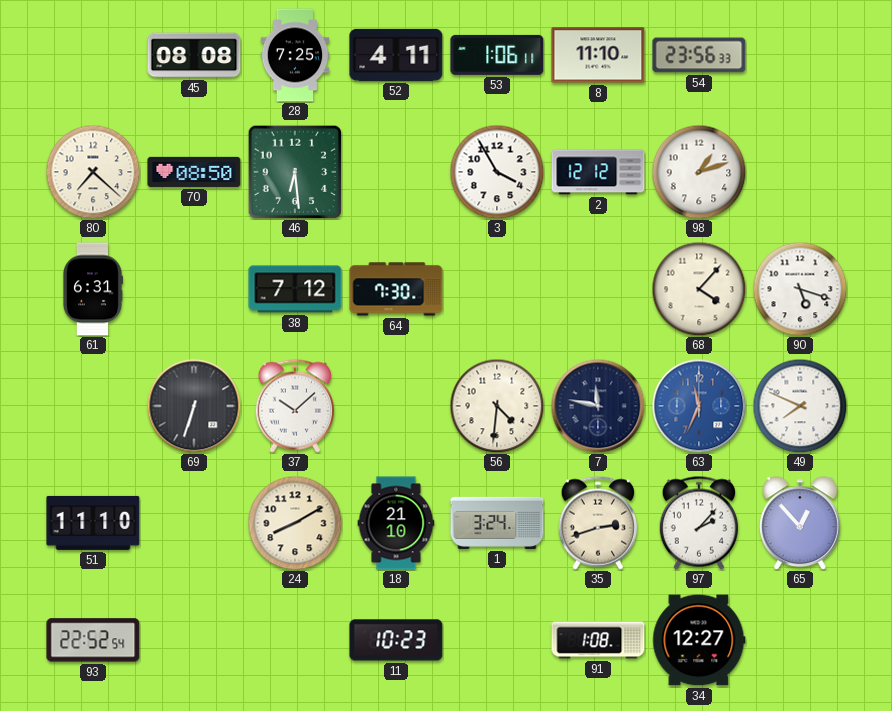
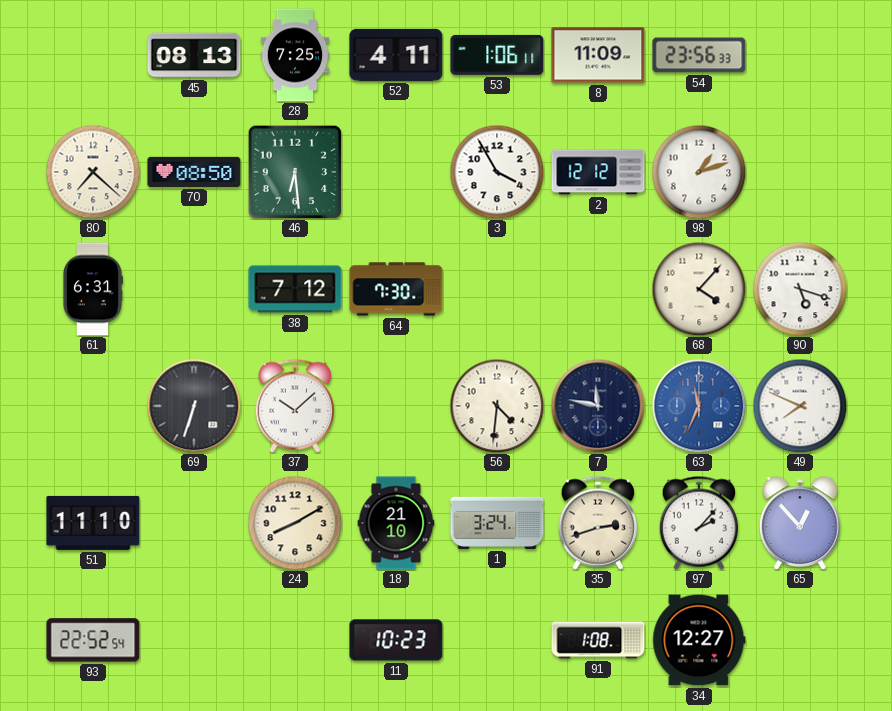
45: 08:08 -> 08:13
8: 11:10 -> 11:09
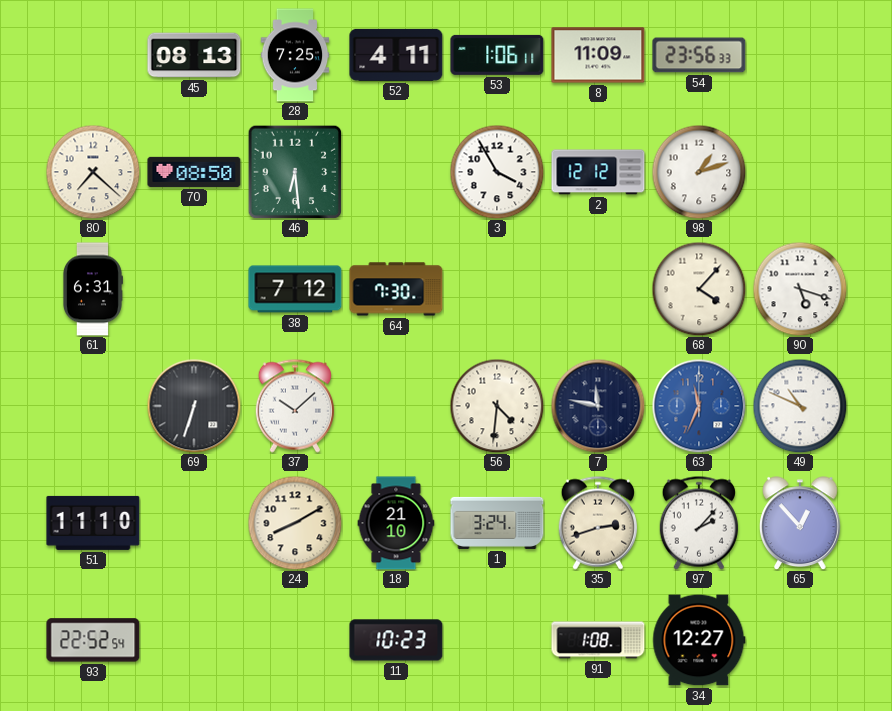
49: 7:49 -> 10:49
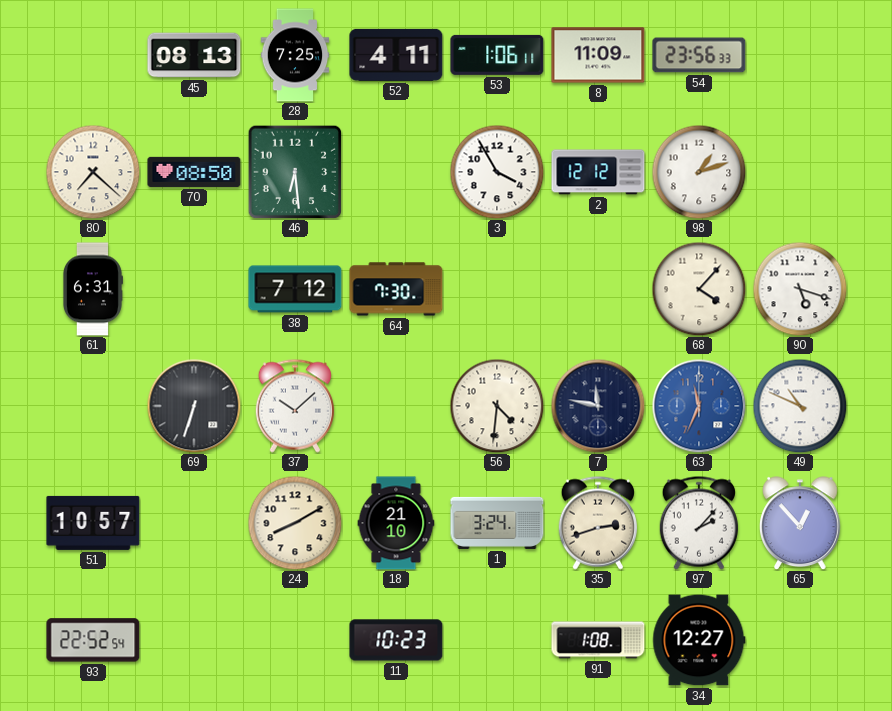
51: 11:10 -> 10:57
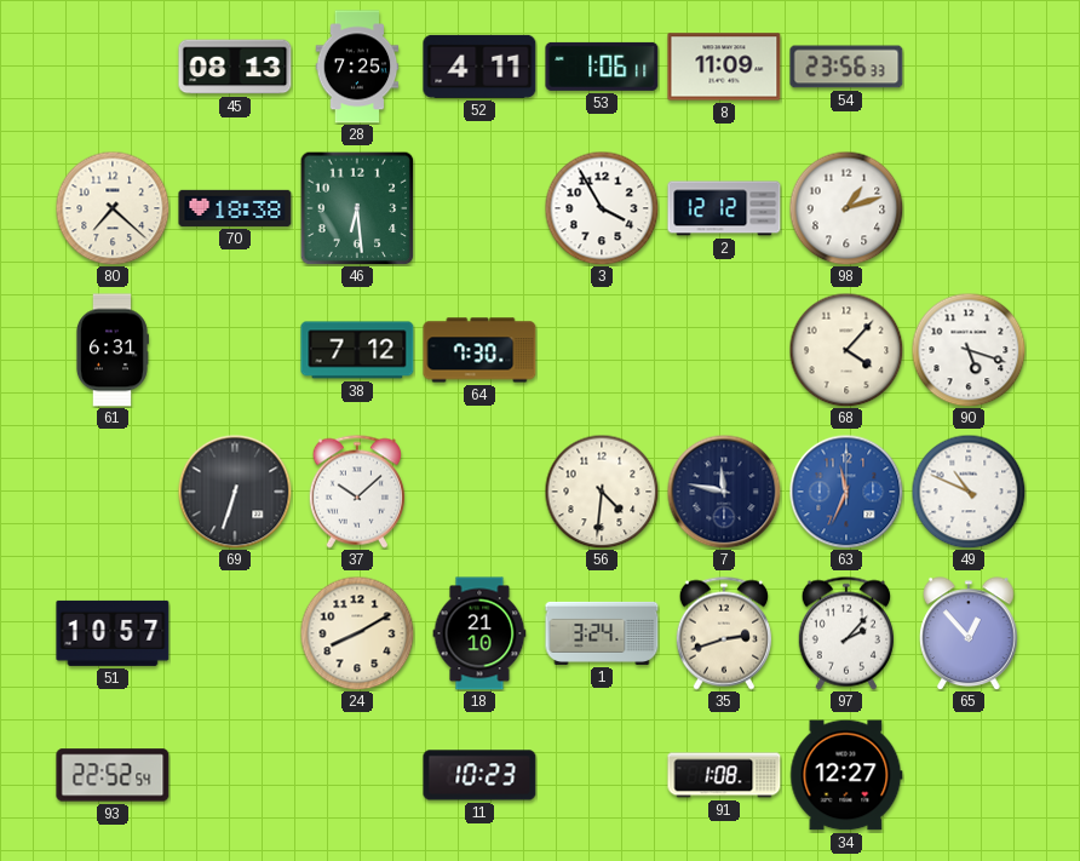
70: 08:50 -> 18:38
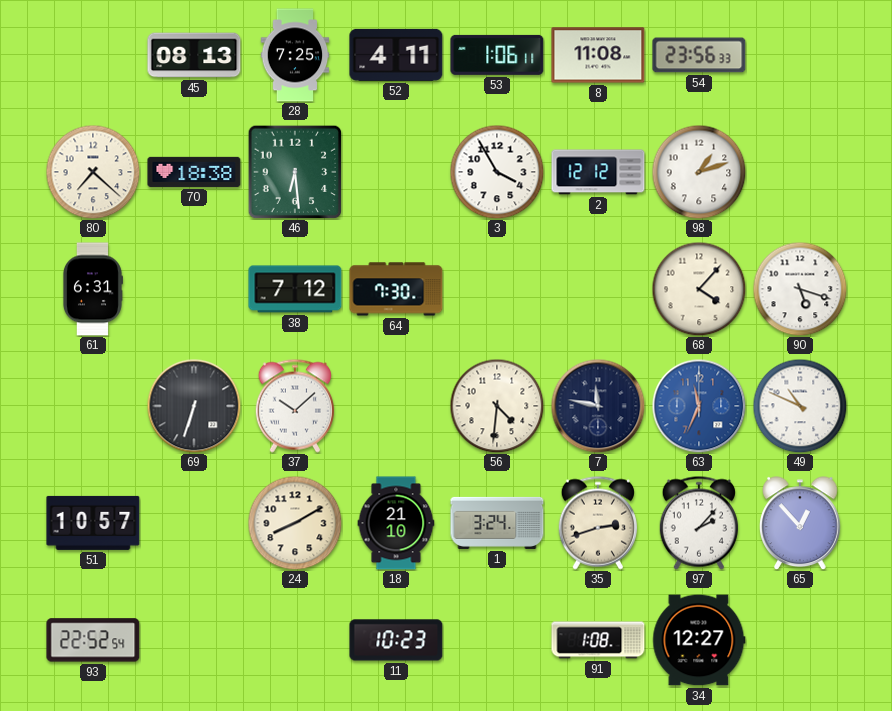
8: 11:09 -> 11:08
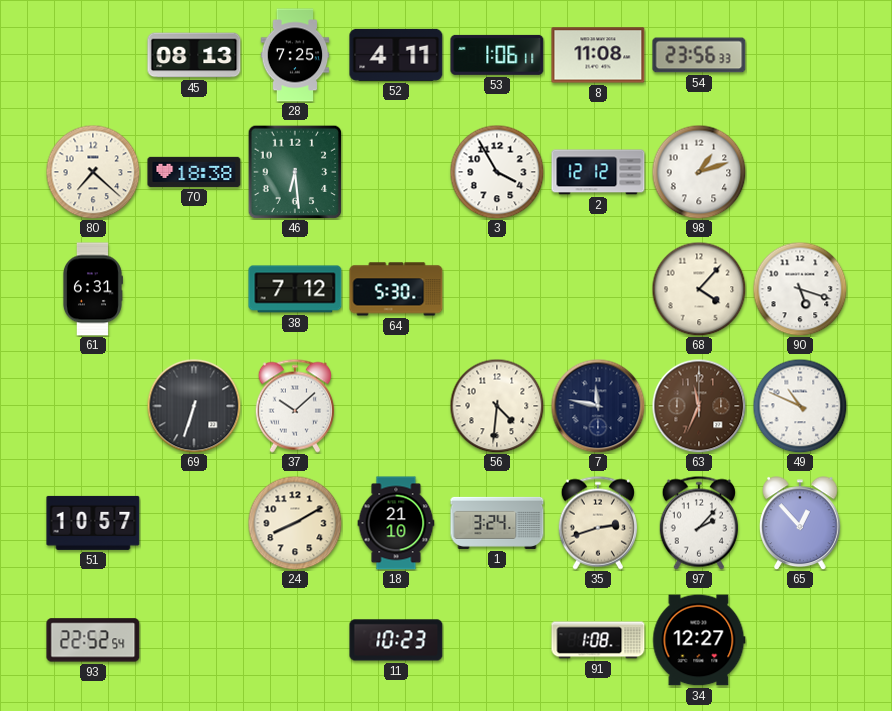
64: 7:30 -> 5:30
63 dial: blue -> brown
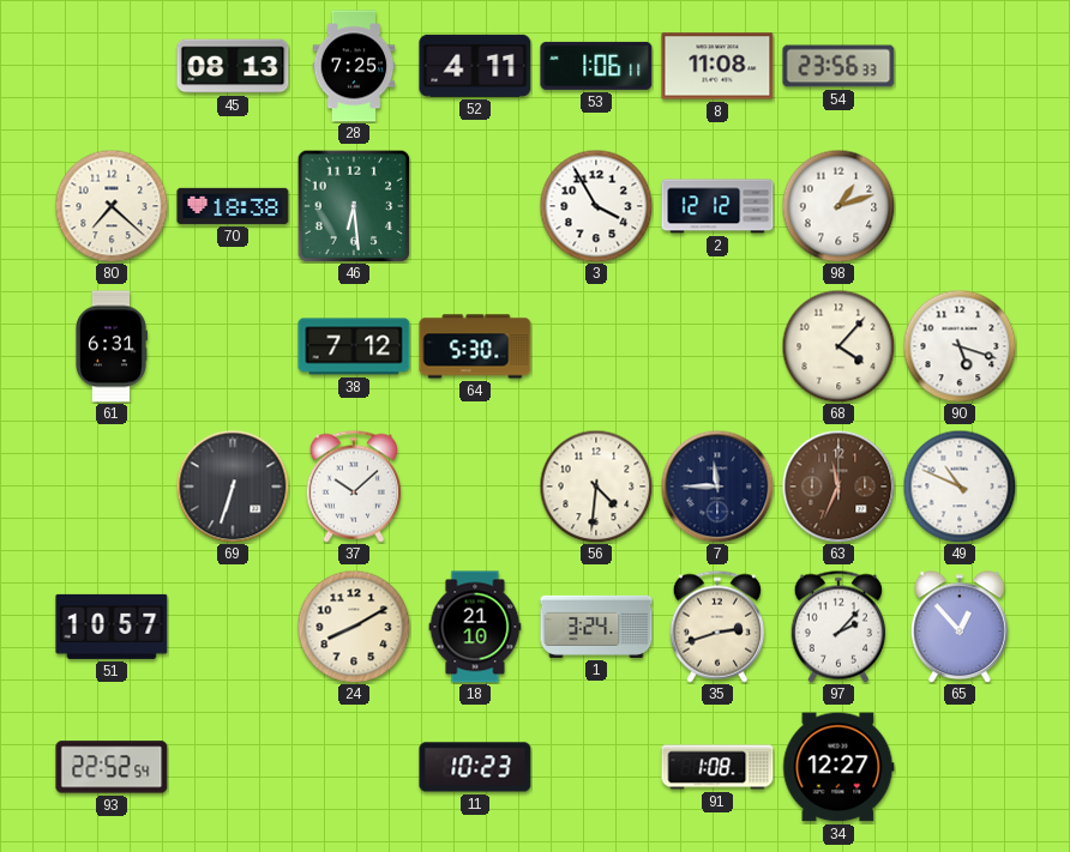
7: 11:47 -> 11:45
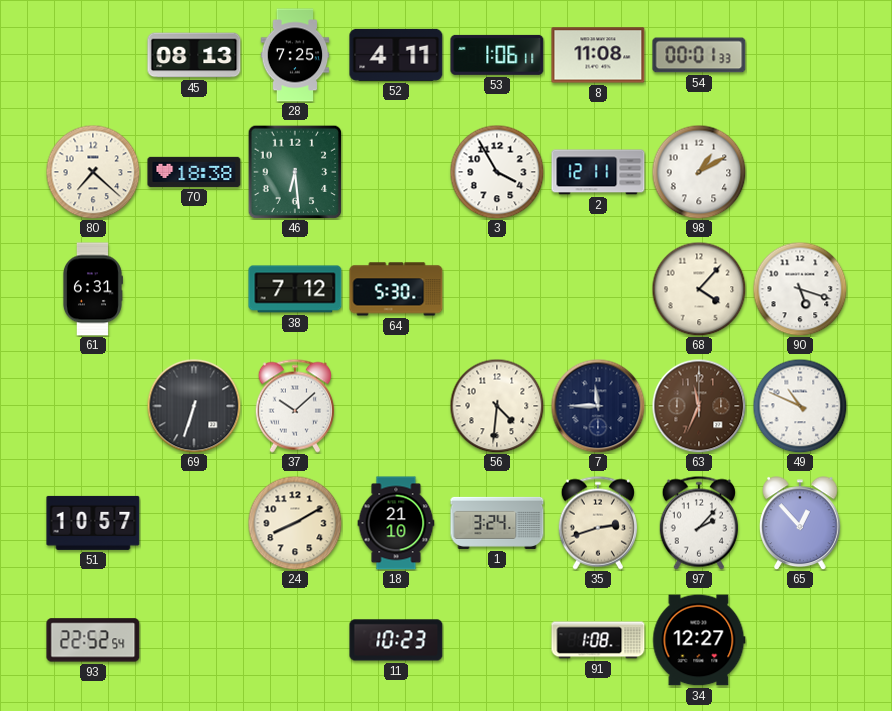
54: 23:56 -> 00:01
2: 12:12 -> 12:11
98: 1:12 -> 1:10
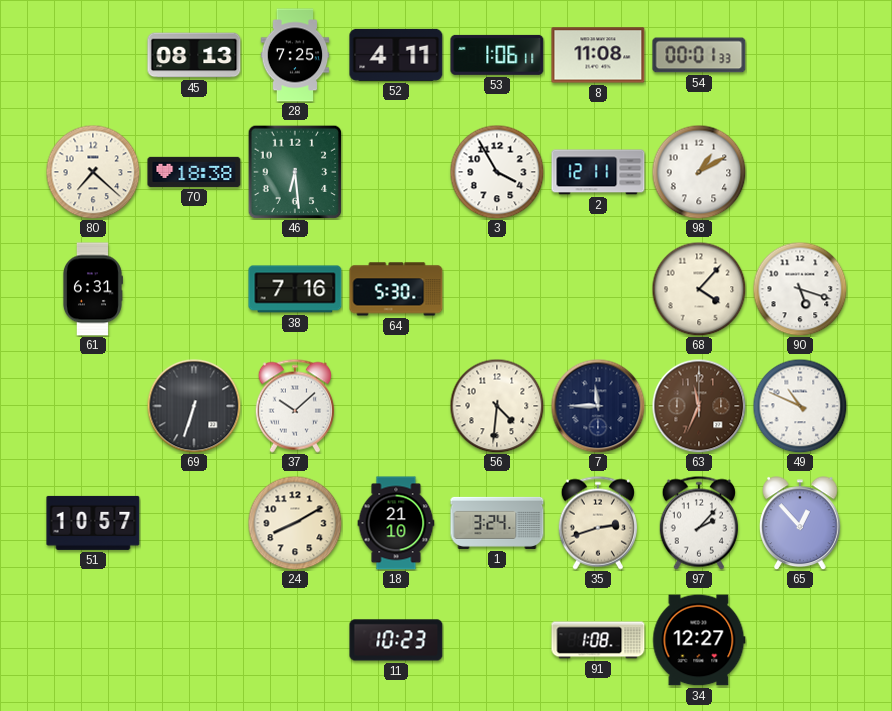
38: 7:12 -> 7:16
93: 22:52 -> none
